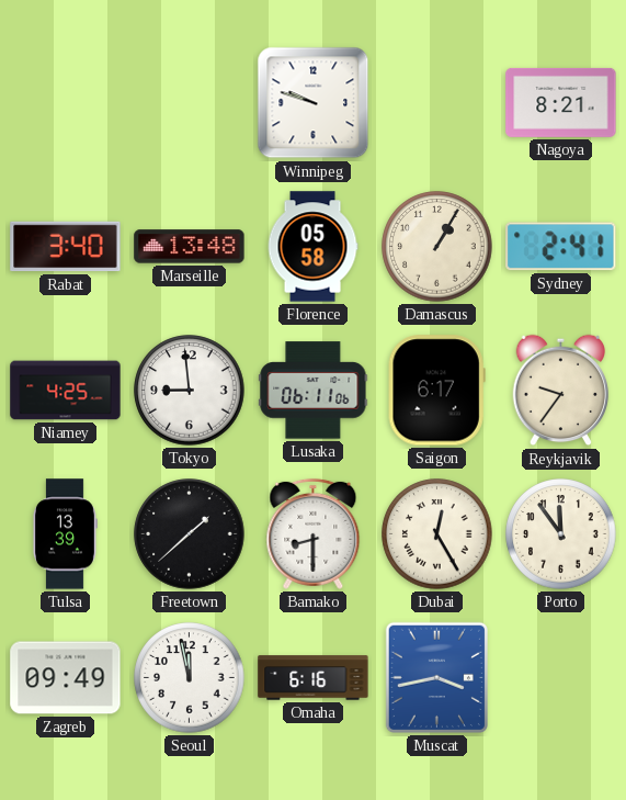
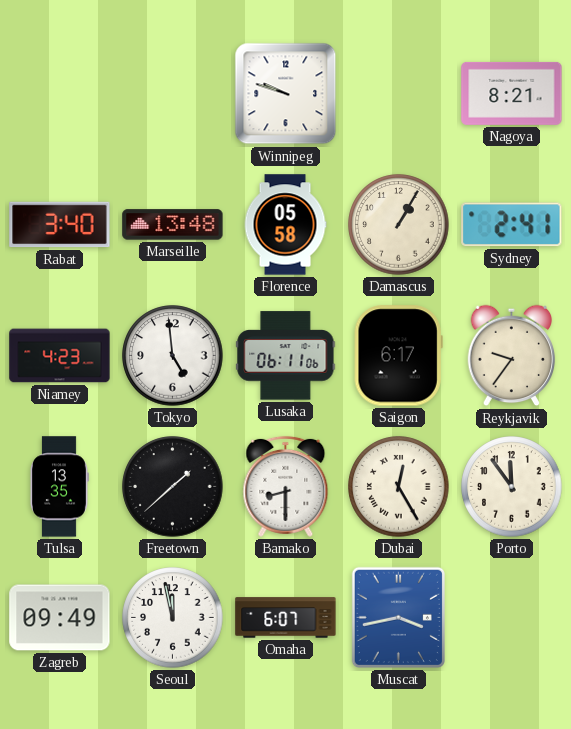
Niamey: 4:25 -> 4:23
Tokyo: 8:59 -> 4:59
Tulsa: 13:39 -> 13:35
Omaha: 6:16 -> 6:07
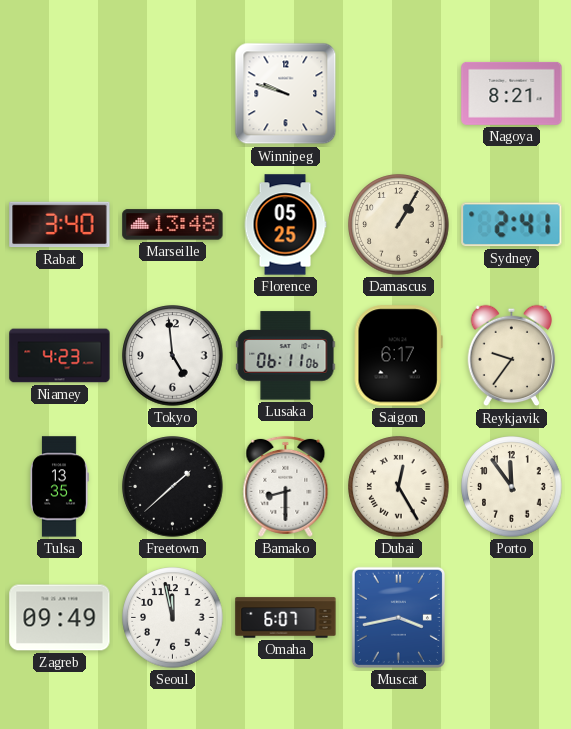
Florence: 05:58 -> 05:25
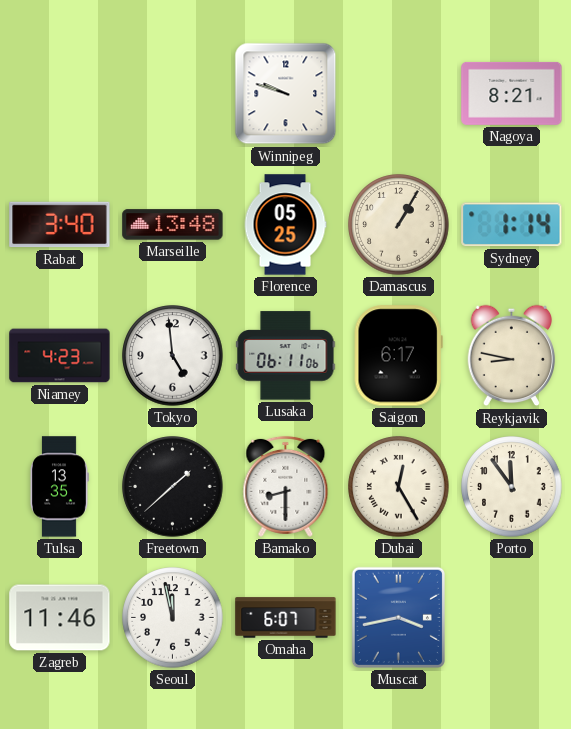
Sydney: 2:41 -> 1:14
Reykjavik: 9:36 -> 8:47
Zagreb: 09:49 -> 11:46
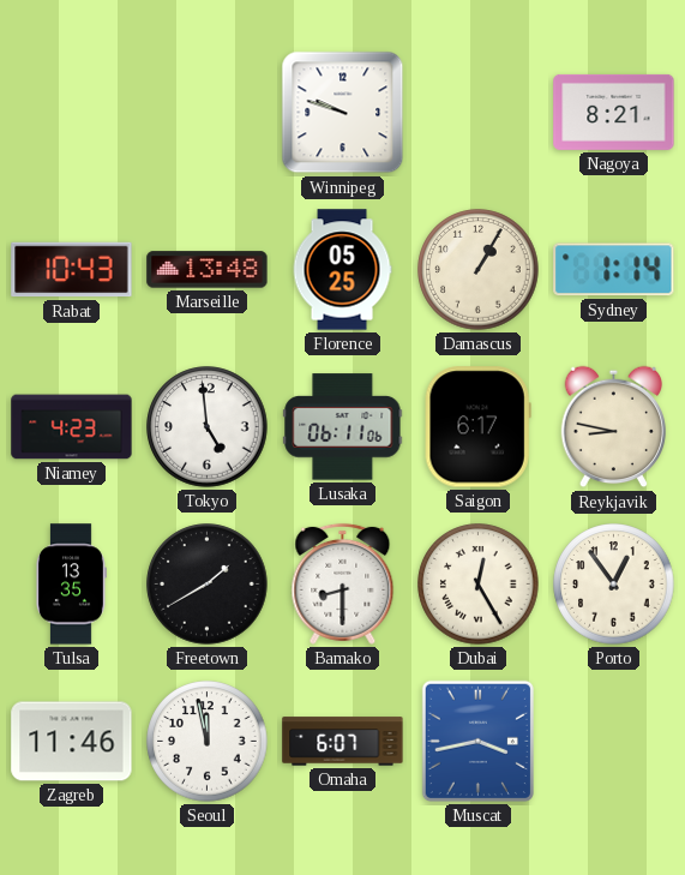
Rabat: 3:40 -> 10:43
Freetown: 1:38 -> 1:40
Porto: 11:54 -> 12:54
